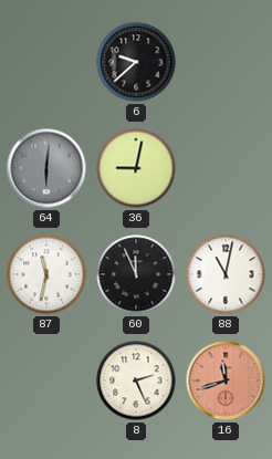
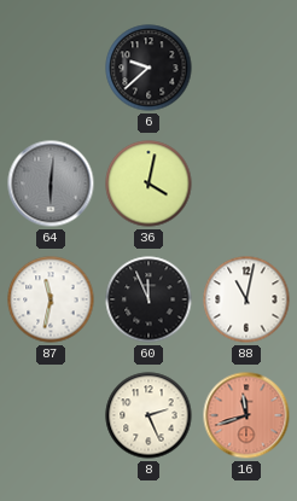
36: 9:02 -> 4:02
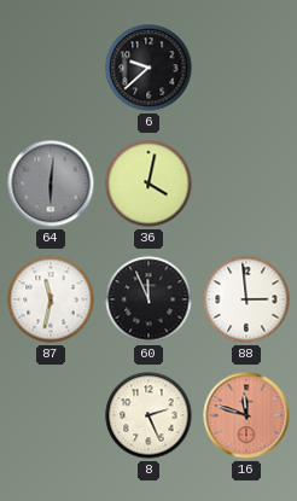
88: 11:02 -> 2:59
16: 11:42 -> 11:48
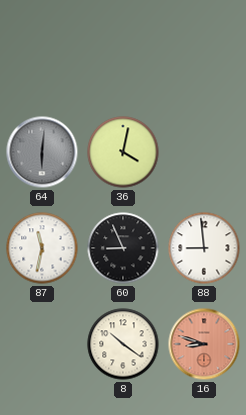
6: 9:38 -> none
60: 11:56 -> 8:56
88: 2:59 -> 8:59
8: 2:26 -> 10:21
16: 11:48 -> 8:48
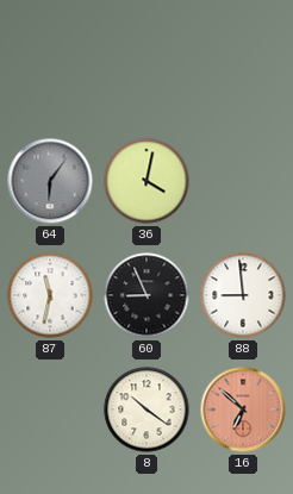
64: 6:01 -> 6:06
16: 8:48 -> 6:52
